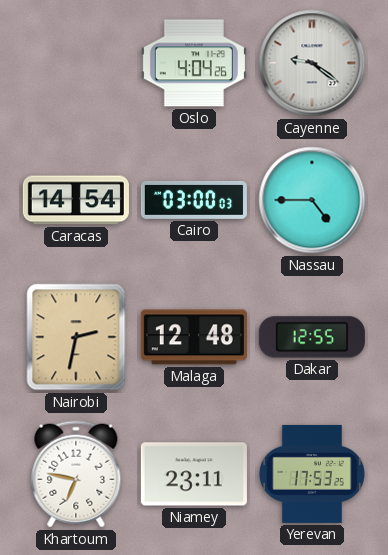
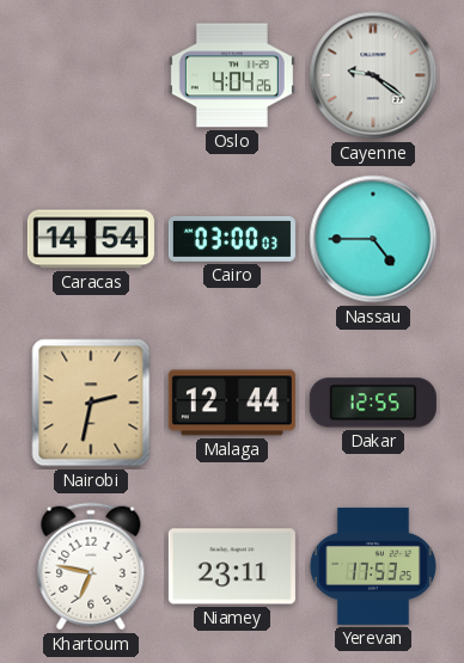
Malaga: 12:48 -> 12:44
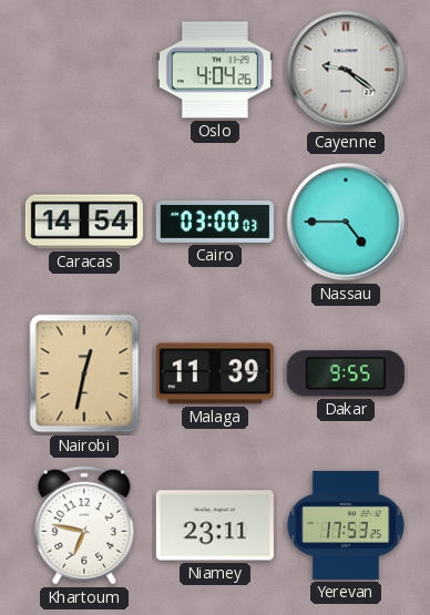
Nairobi: 2:32 -> 12:32
Malaga: 12:44 -> 11:39
Dakar: 12:55 -> 9:55
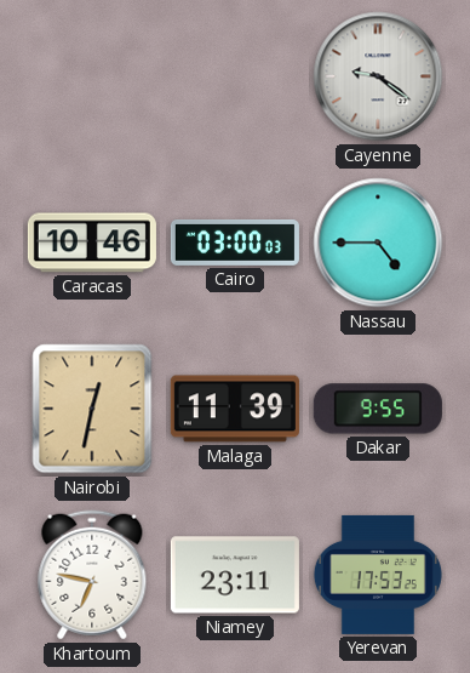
Oslo: 4:04 -> none
Caracas: 14:54 -> 10:46
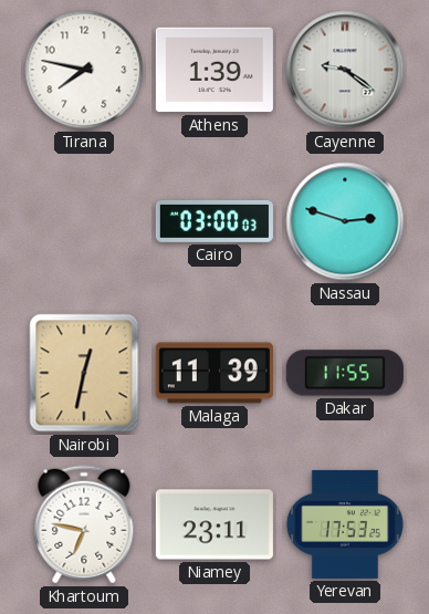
Tirana: none -> 7:47
Athens: none -> 1:39
Caracas: 10:46 -> none
Nassau: 4:45 -> 2:48
Dakar: 9:55 -> 11:55
